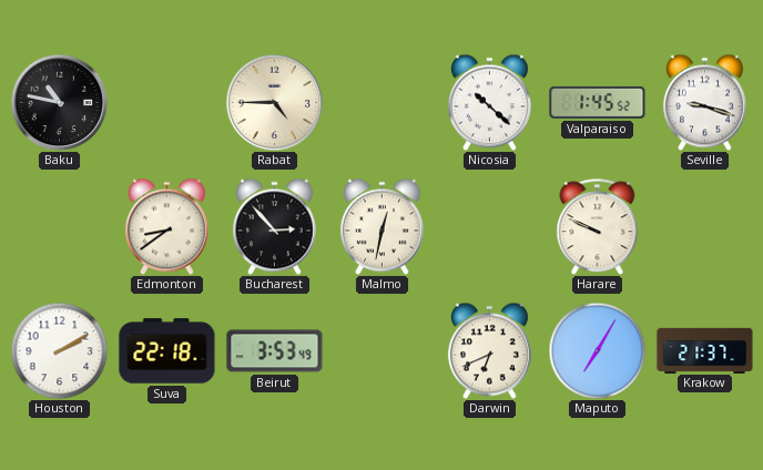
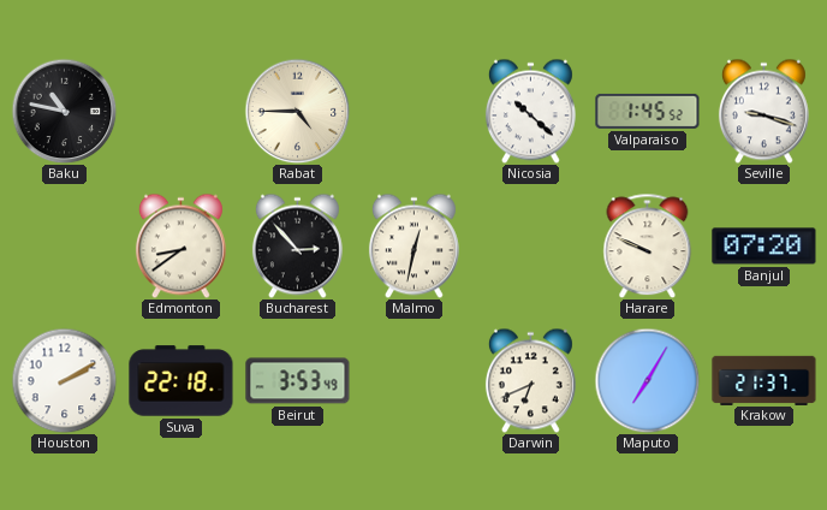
Banjul: none -> 07:20
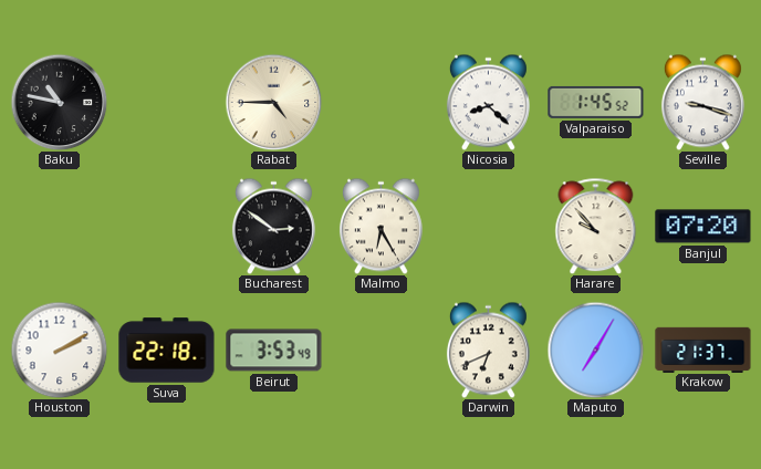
Nicosia: 10:22 -> 8:22
Edmonton: 8:39 -> none
Bucharest: 2:53 -> 2:51
Malmo: 12:32 -> 6:25
Harare: 9:49 -> 9:53
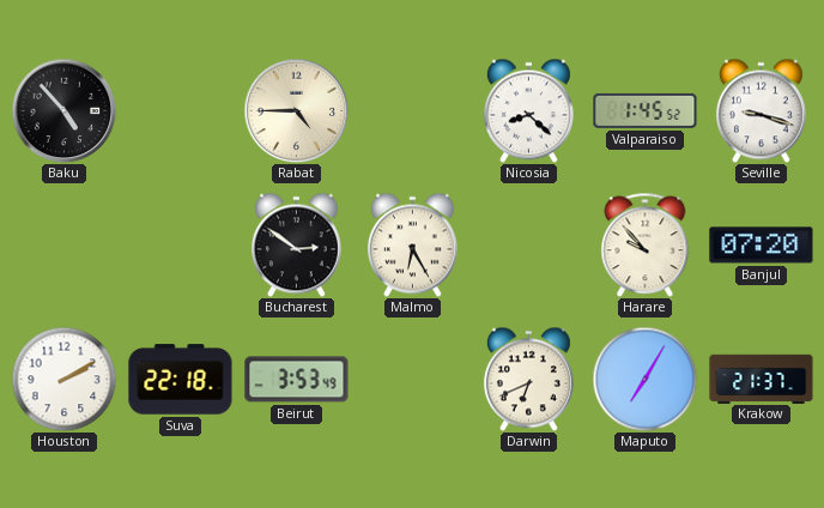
Baku: 10:47 -> 4:53
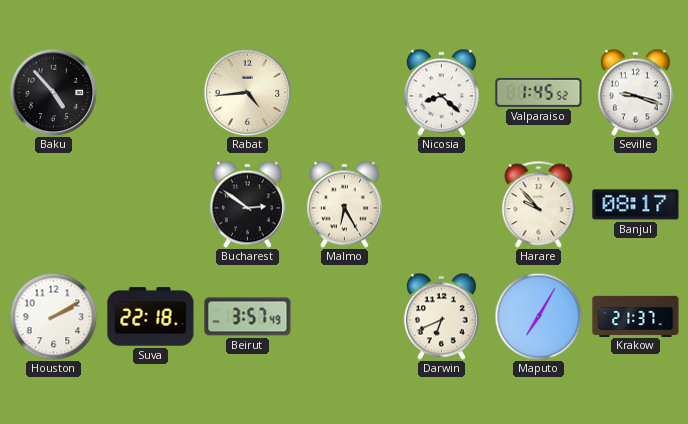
Rabat: 4:45 -> 4:44
Banjul: 07:20 -> 08:17
Beirut: 3:53 -> 3:57
